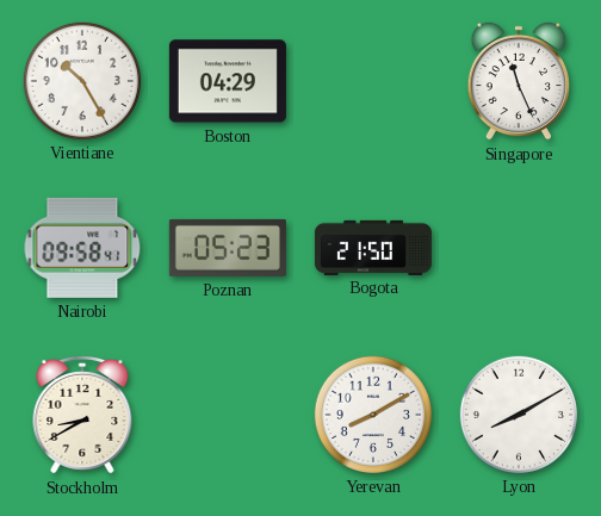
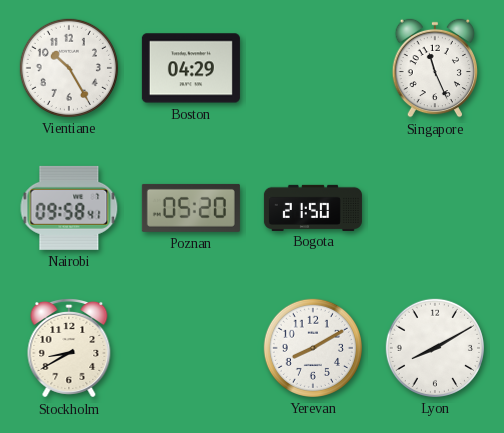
Poznan: 05:23 -> 05:20
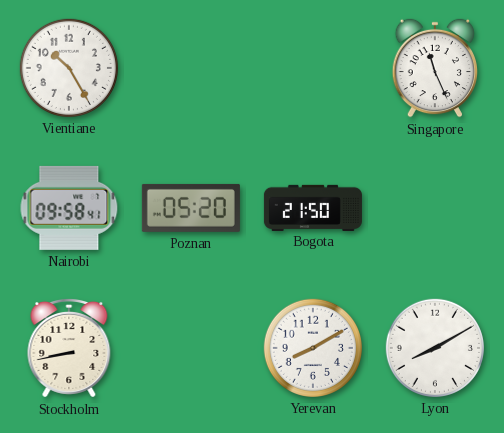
Boston: 04:29 -> none
Stockholm: 8:40 -> 8:43
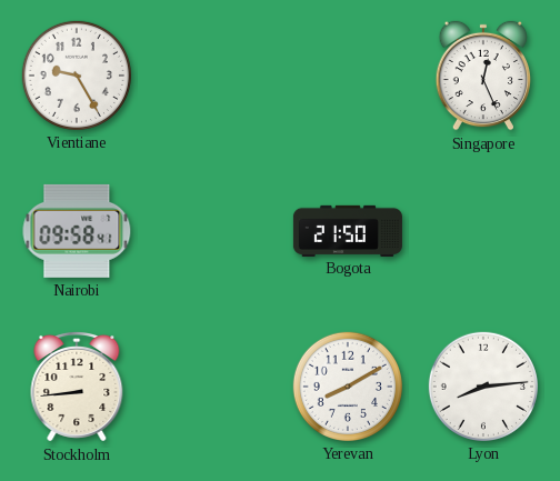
Vientiane: 10:25 -> 9:25
Singapore: 11:26 -> 12:26
Poznan: 05:20 -> none
Stockholm: 8:43 -> 8:44
Lyon: 8:10 -> 8:14
